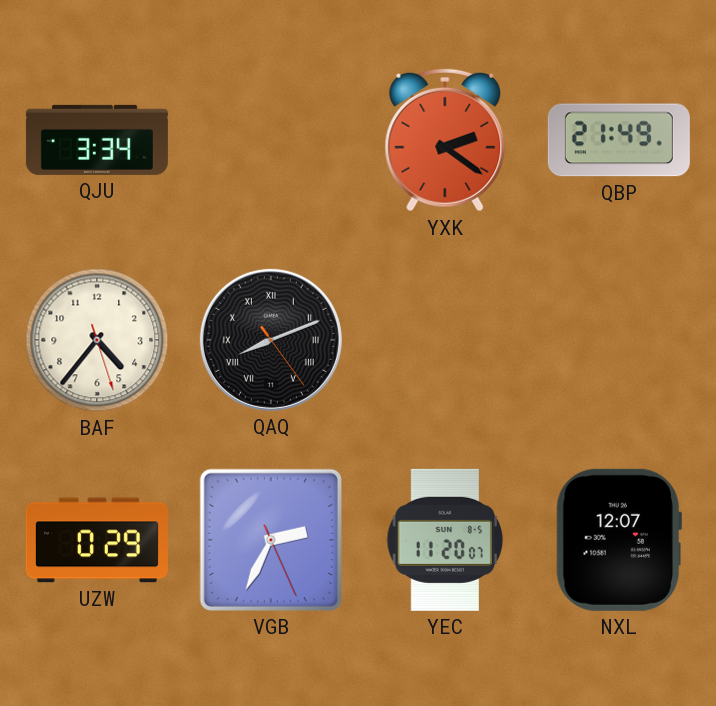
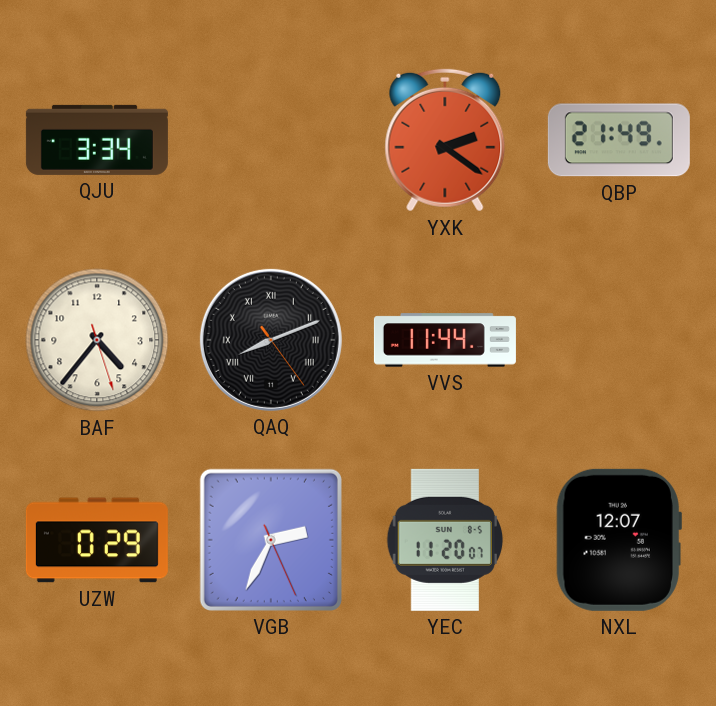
VVS: none -> 11:44
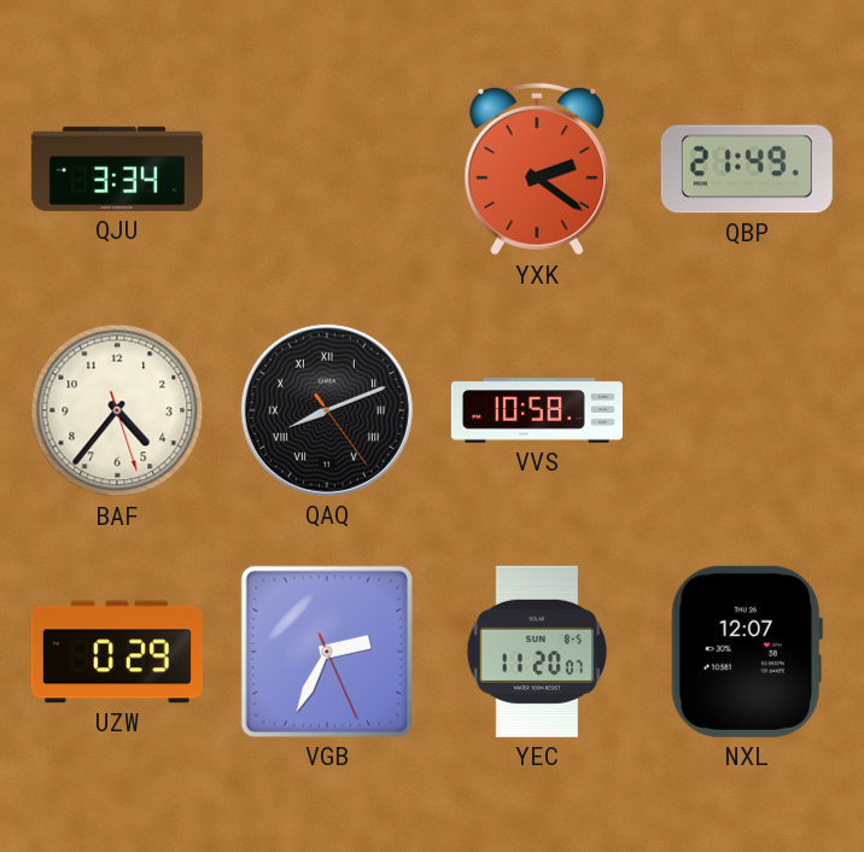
VVS: 11:44 -> 10:58
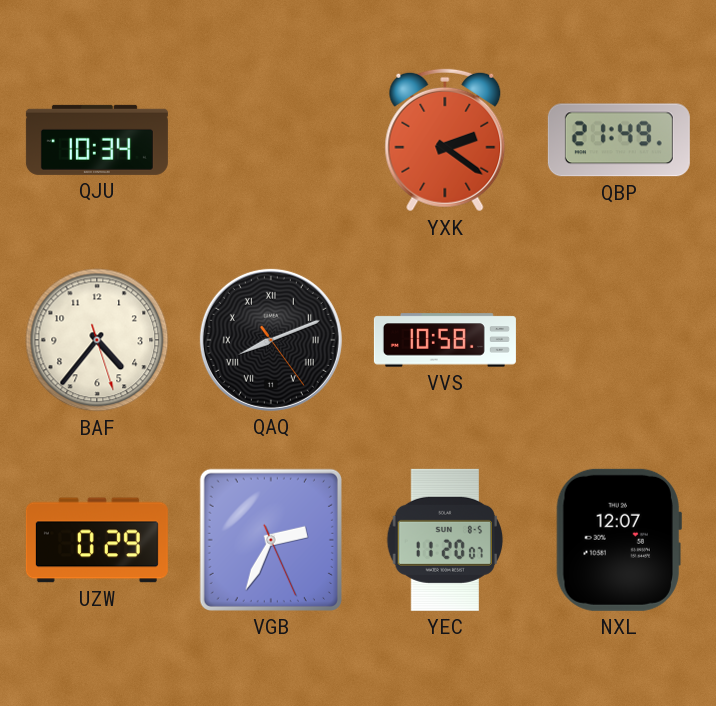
QJU: 3:34 -> 10:34
